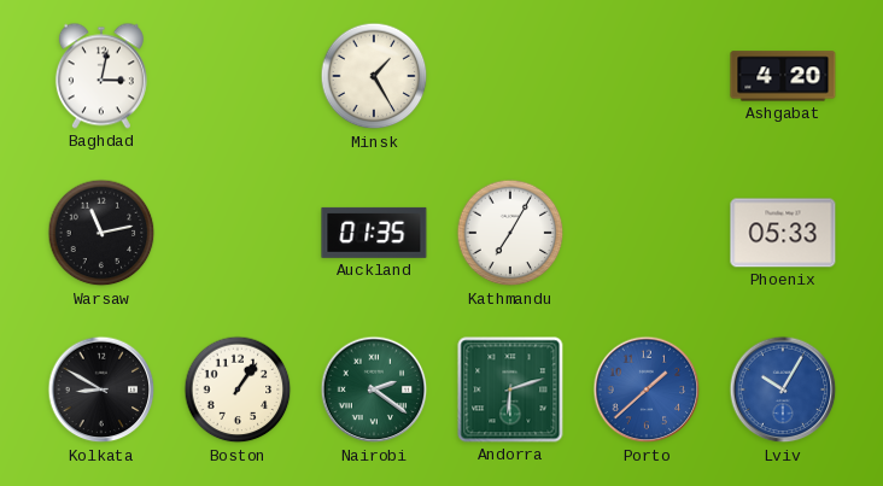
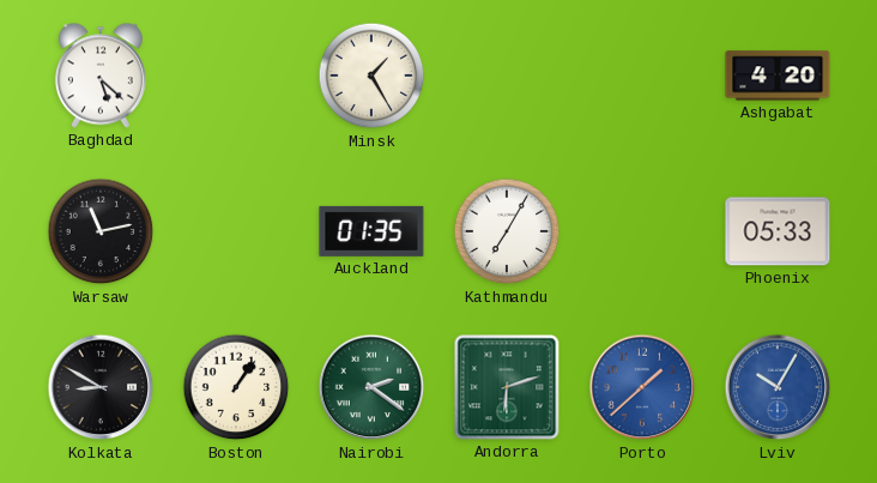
Baghdad: 3:02 -> 5:22
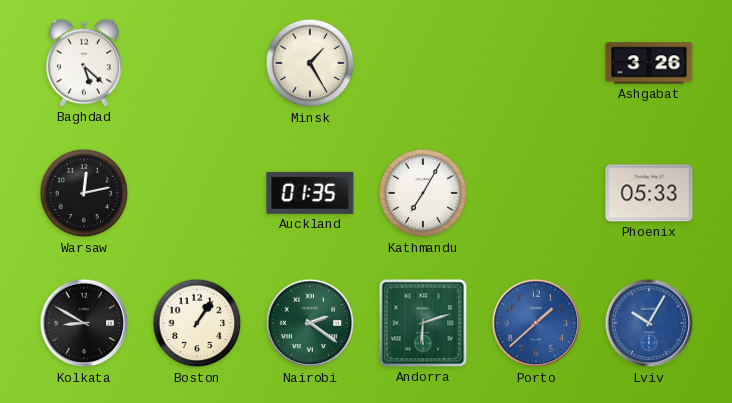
Ashgabat: 4:20 -> 3:26
Warsaw: 11:13 -> 12:13
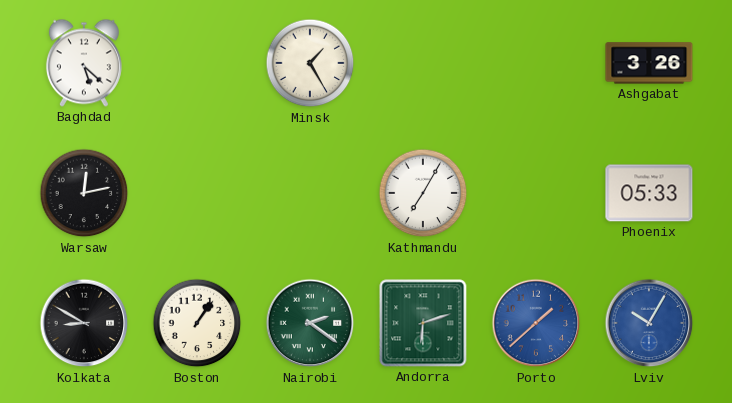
Auckland: 01:35 -> none
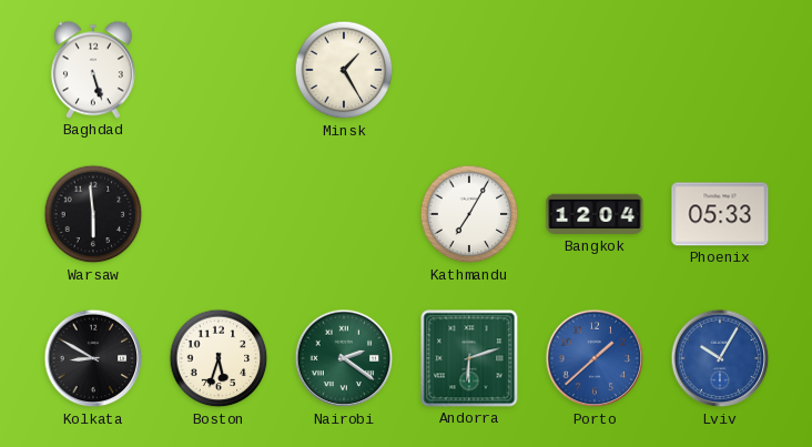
Baghdad: 5:22 -> 5:27
Ashgabat: 3:26 -> none
Warsaw: 12:13 -> 5:59
Bangkok: none -> 12:04
Boston: 1:06 -> 5:33
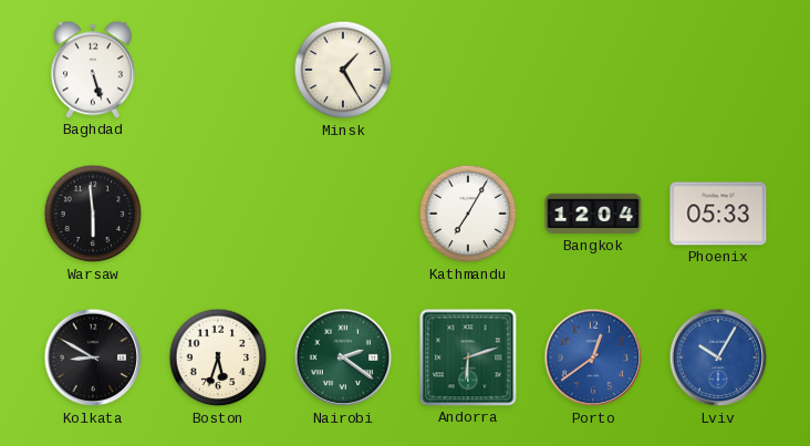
Porto: 1:38 -> 12:39
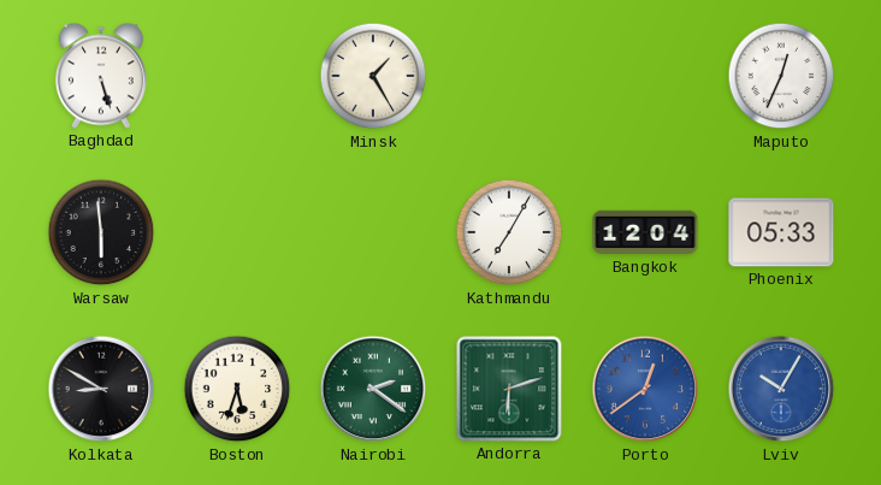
Maputo: none -> 12:34
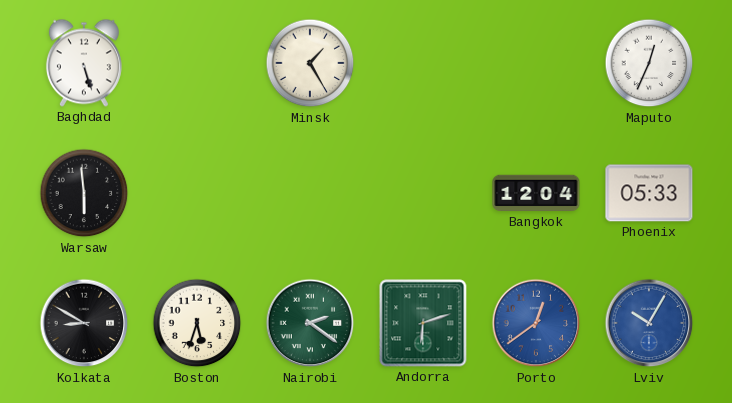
Kathmandu: 7:05 -> none
